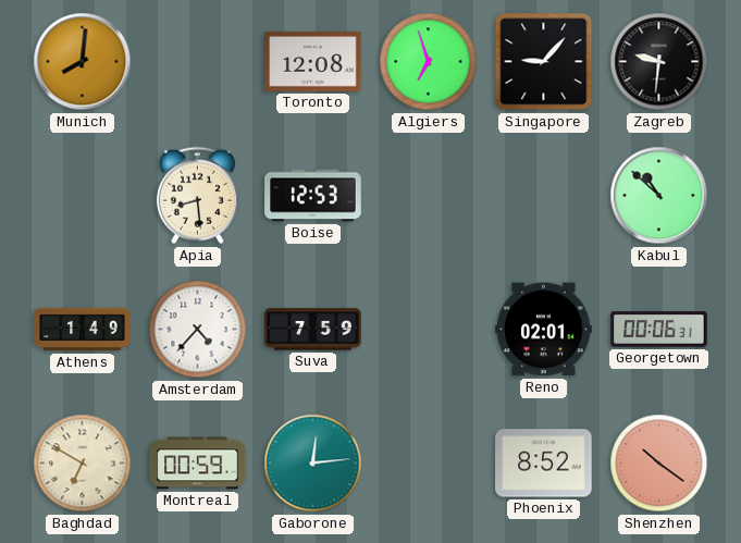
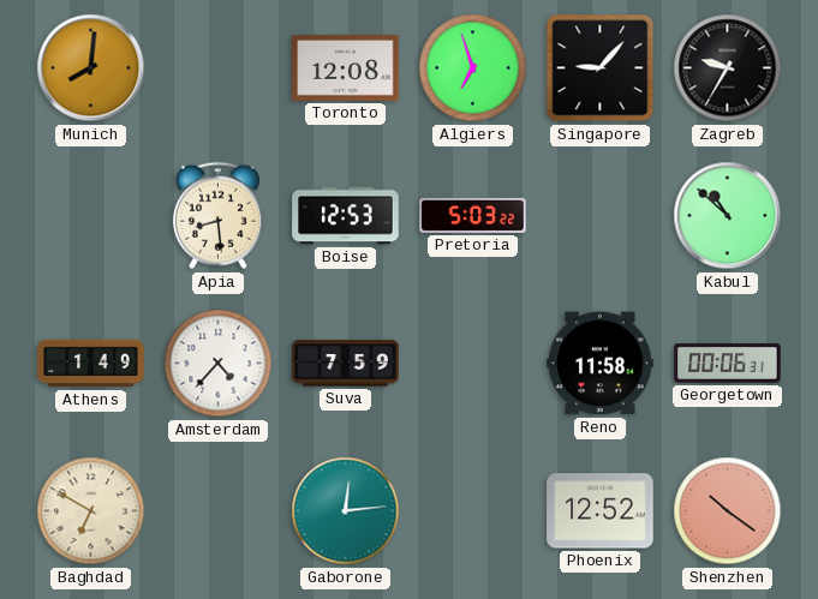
Zagreb: 9:31 -> 9:35
Pretoria: none -> 5:03
Reno: 02:01 -> 11:58
Montreal: 00:59 -> none
Phoenix: 8:52 -> 12:52
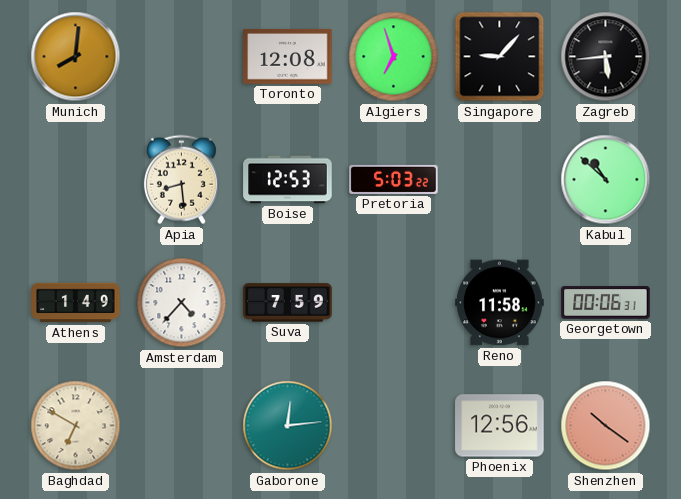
Zagreb: 9:35 -> 5:44
Phoenix: 12:52 -> 12:56
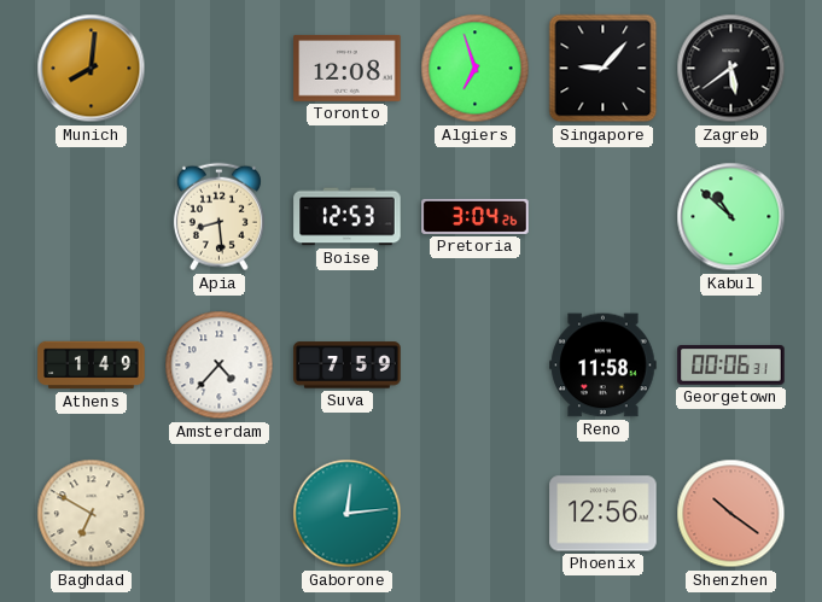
Zagreb: 5:44 -> 5:39
Pretoria: 5:03 -> 3:04
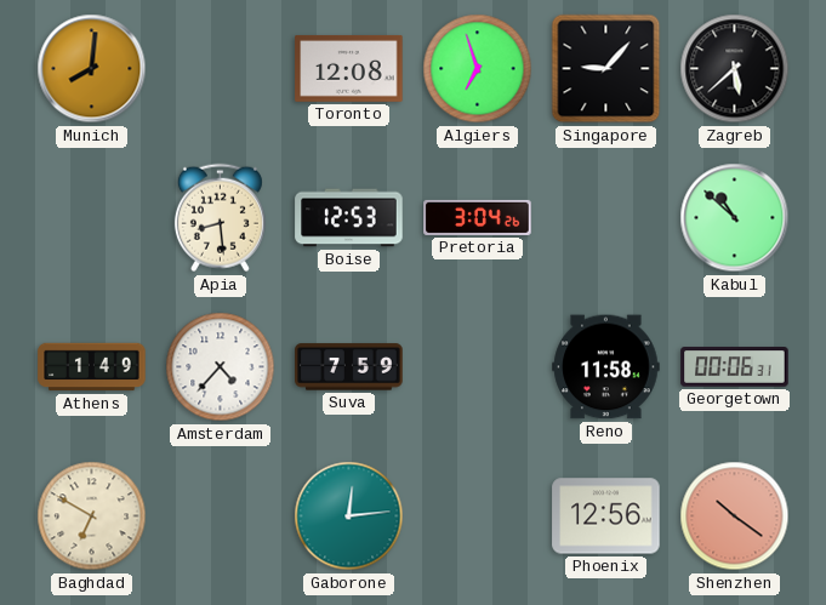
Zagreb: 5:39 -> 5:38
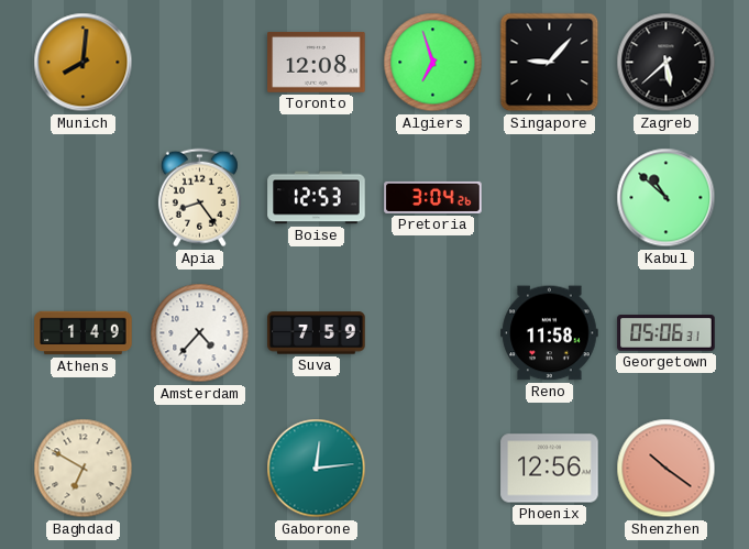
Apia: 8:29 -> 8:24
Georgetown: 00:06 -> 05:06
